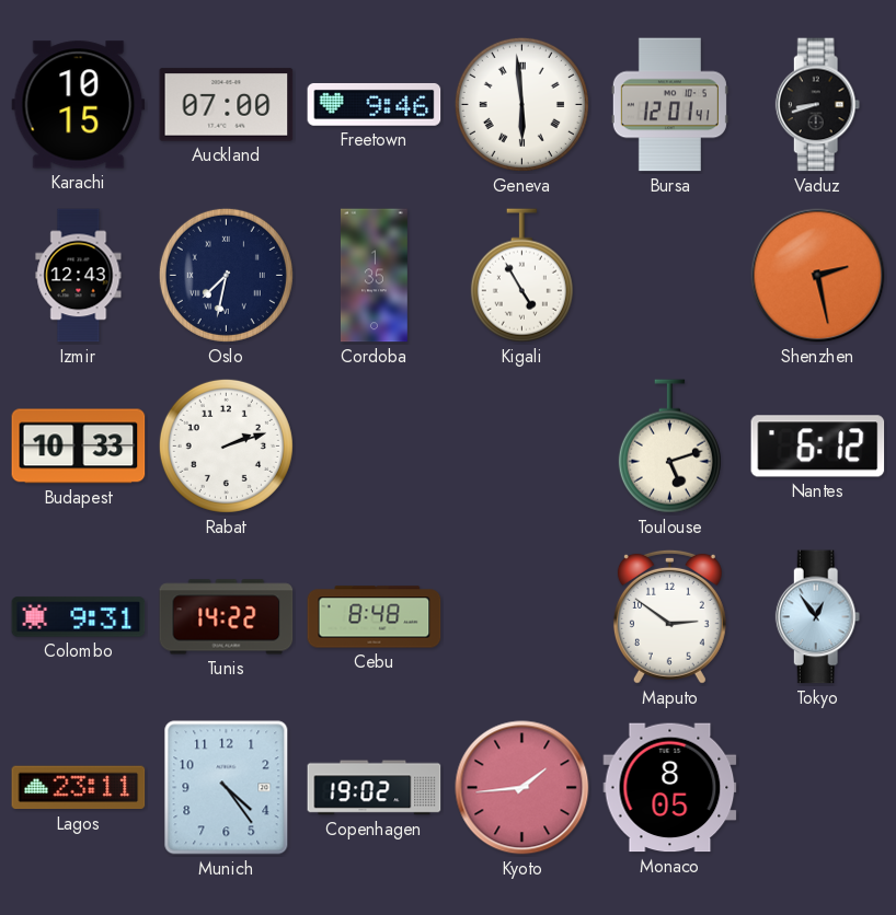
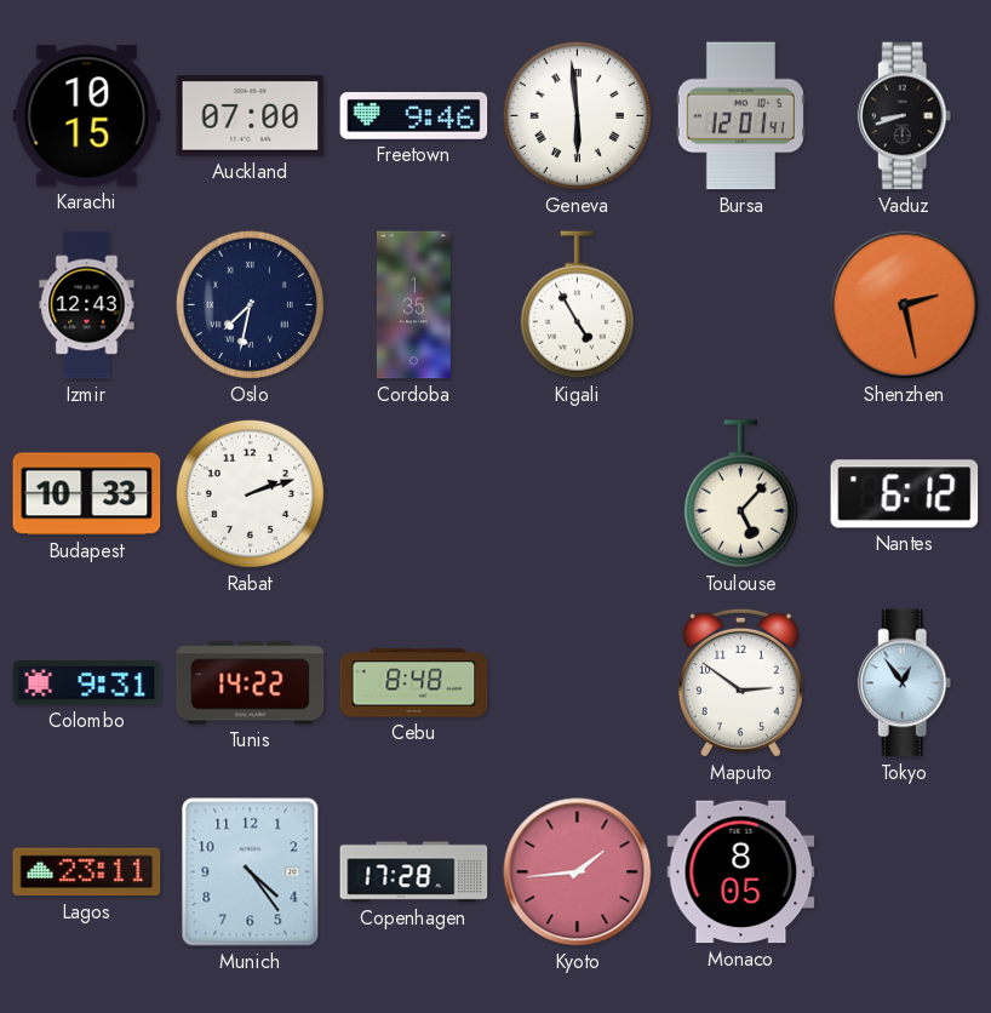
Toulouse: 5:12 -> 5:07
Copenhagen: 19:02 -> 17:28
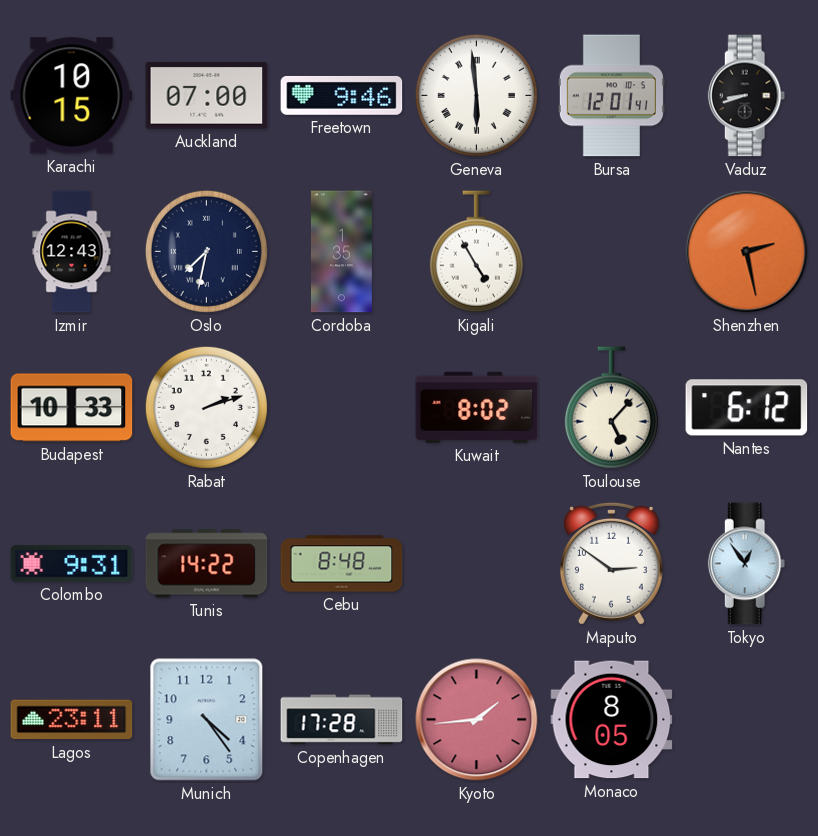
Kuwait: none -> 8:02
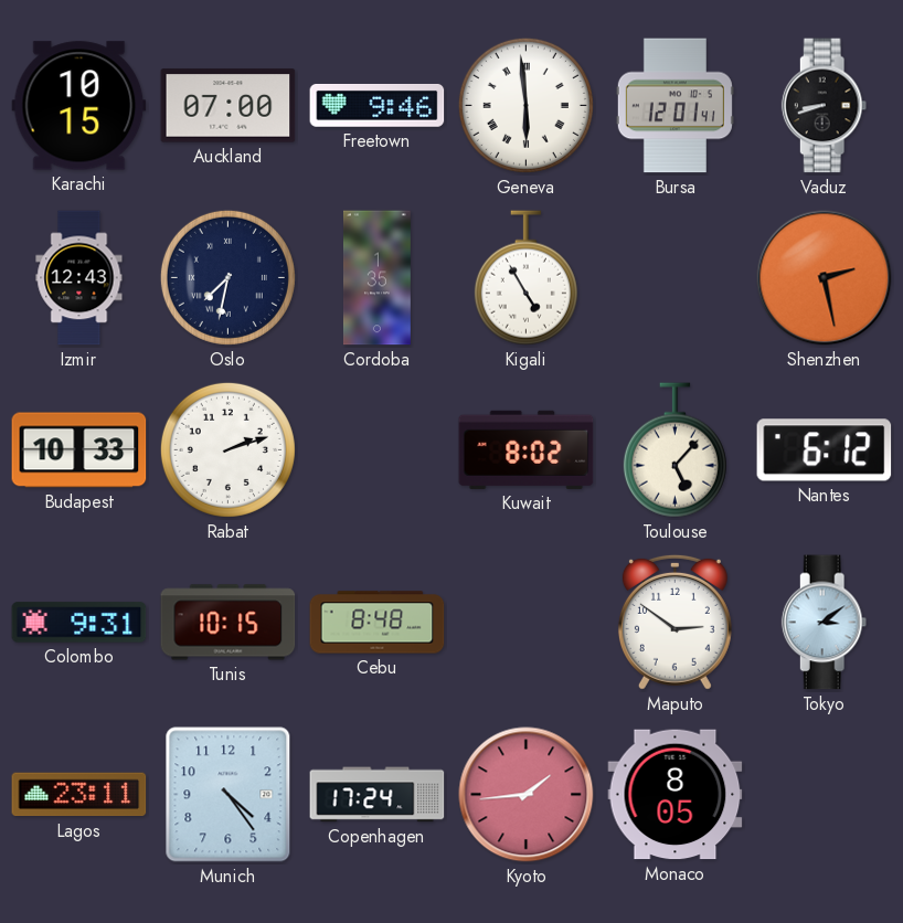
Tunis: 14:22 -> 10:15
Tokyo: 12:54 -> 3:09
Copenhagen: 17:28 -> 17:24
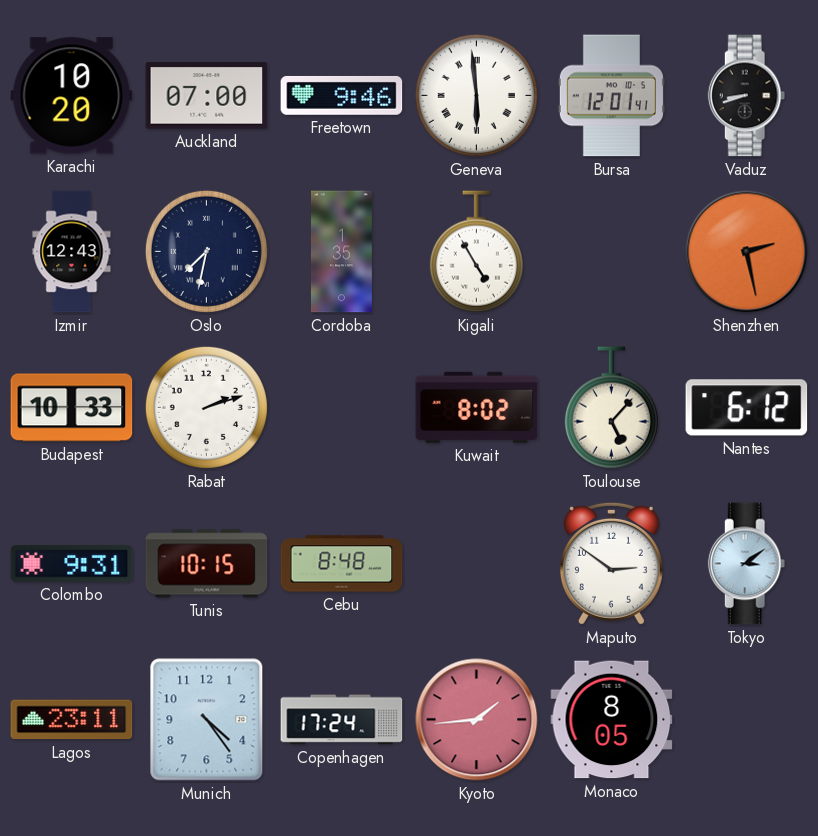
Karachi: 10:15 -> 10:20
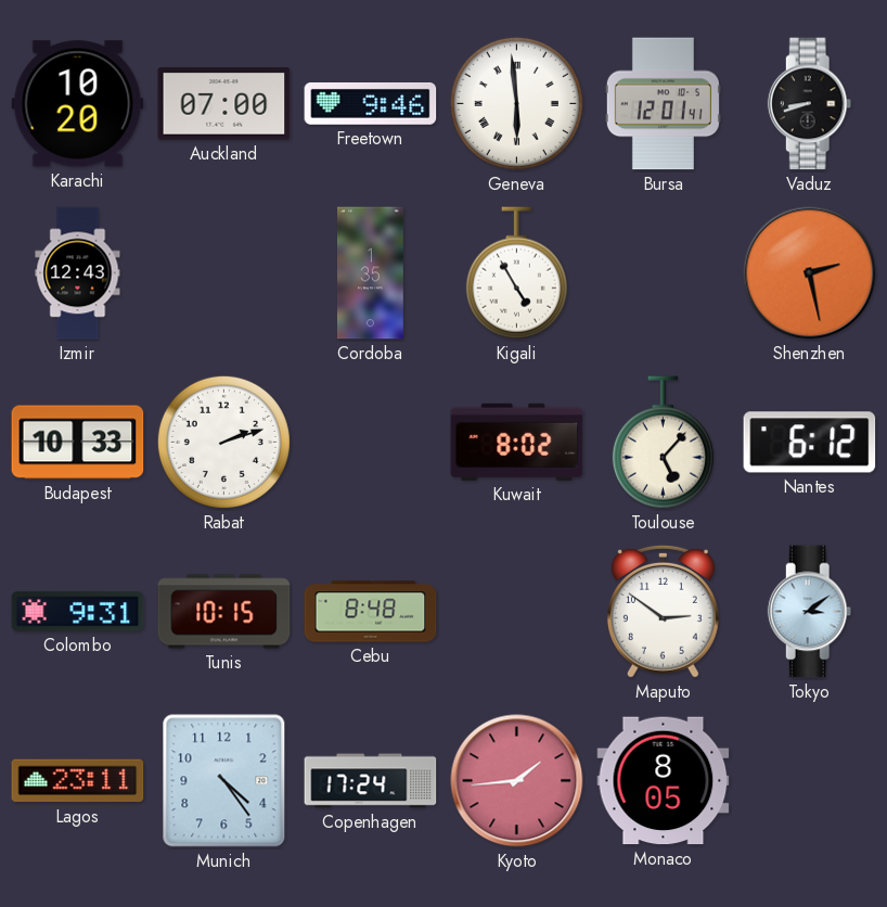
Oslo: 7:32 -> none
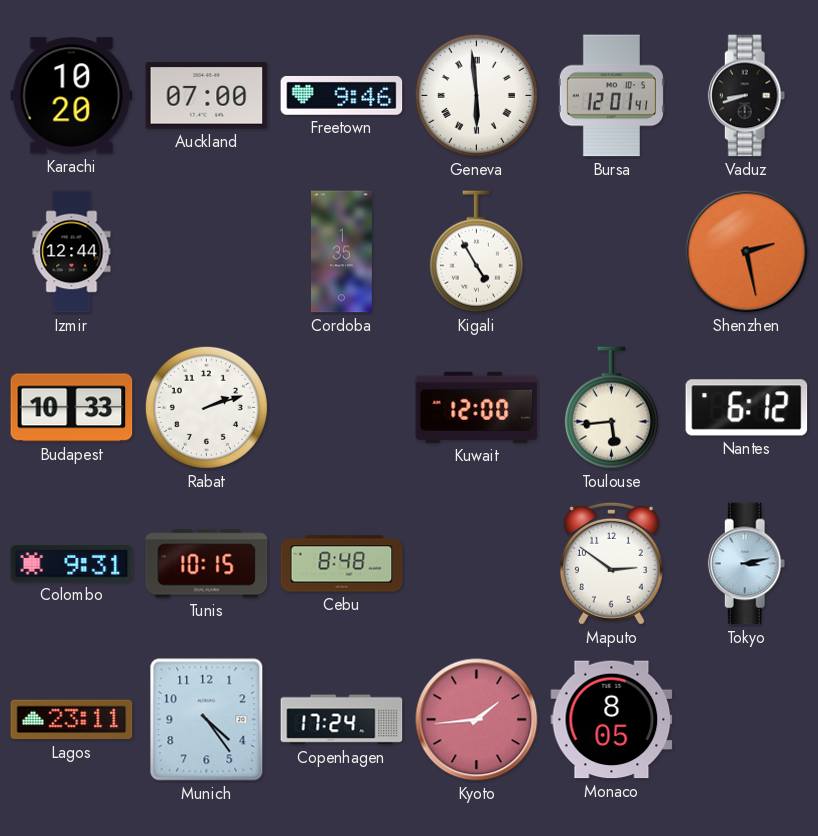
Izmir: 12:43 -> 12:44
Kuwait: 8:02 -> 12:00
Toulouse: 5:07 -> 5:44
Tokyo: 3:09 -> 3:13
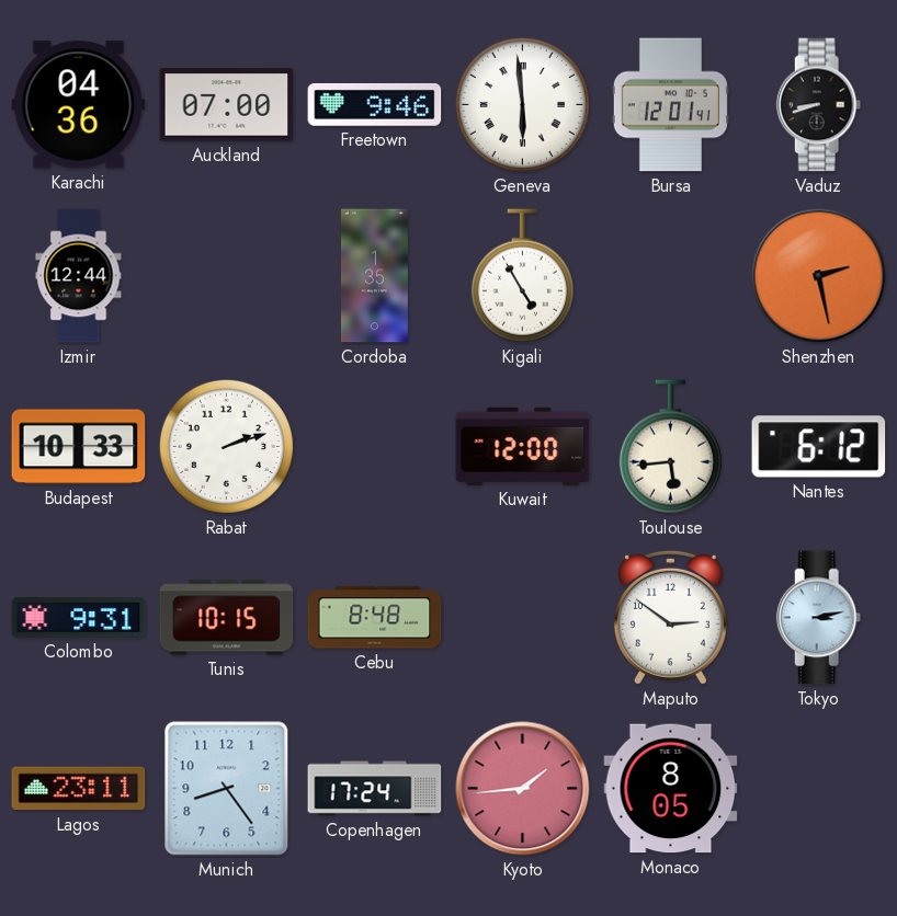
Karachi: 10:20 -> 04:36
Munich: 4:24 -> 8:24
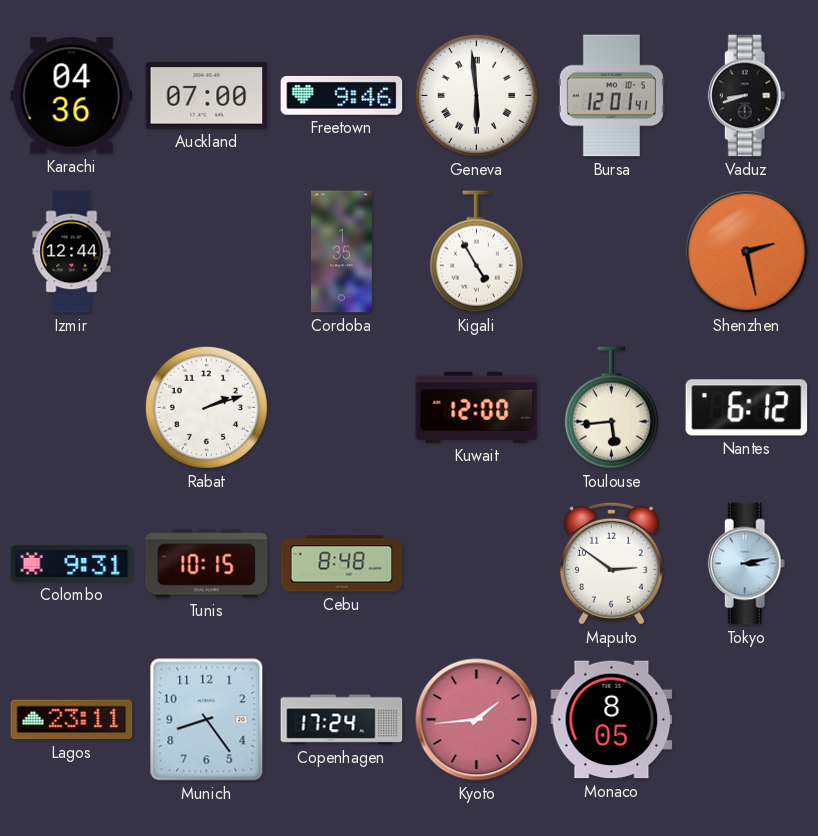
Budapest: 10:33 -> none
